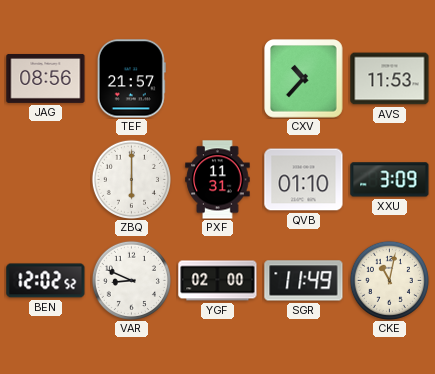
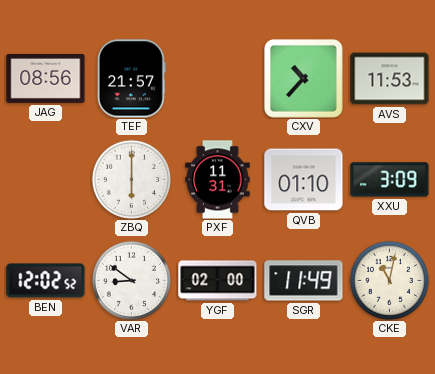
VAR: 8:49 -> 8:51
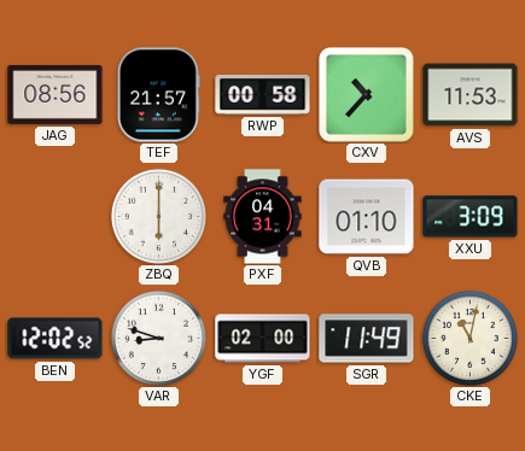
RWP: none -> 00:58
PXF: 11:31 -> 04:31
VAR: 8:51 -> 8:48
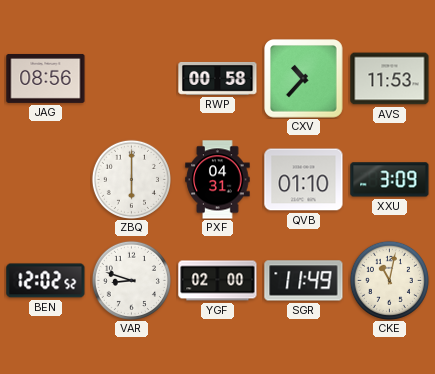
TEF: 21:57 -> none
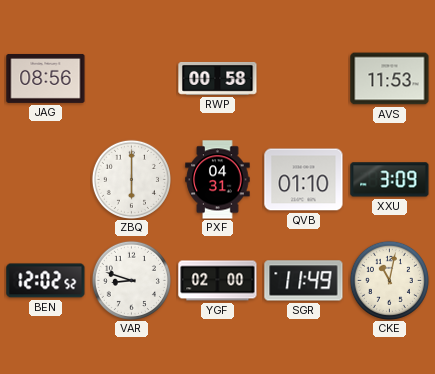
CXV: 10:37 -> none
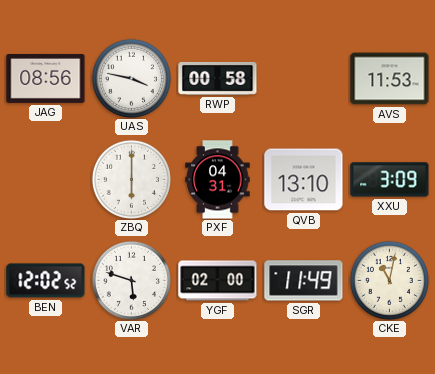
UAS: none -> 3:47
QVB: 01:10 -> 13:10
VAR: 8:48 -> 5:48
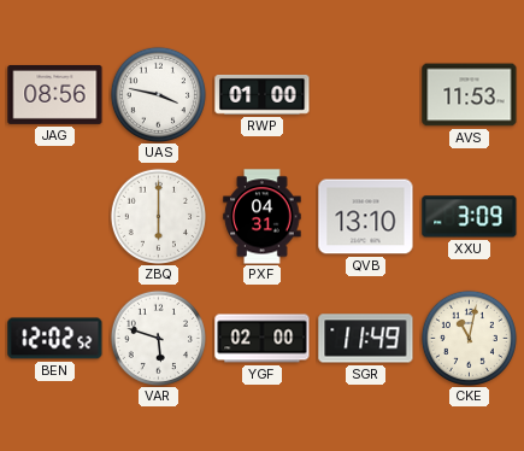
RWP: 00:58 -> 01:00
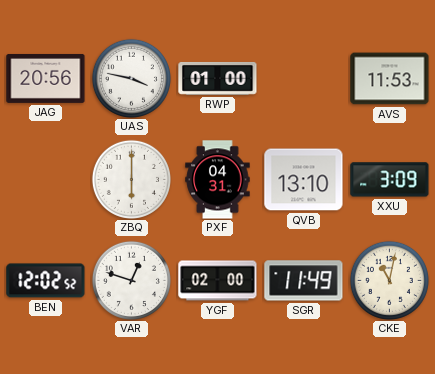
JAG: 08:56 -> 20:56
VAR: 5:48 -> 12:48
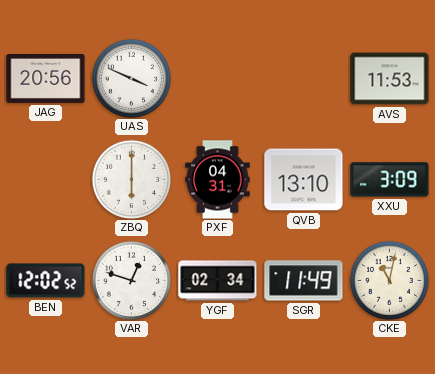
UAS: 3:47 -> 3:49
RWP: 01:00 -> none
YGF: 02:00 -> 02:34
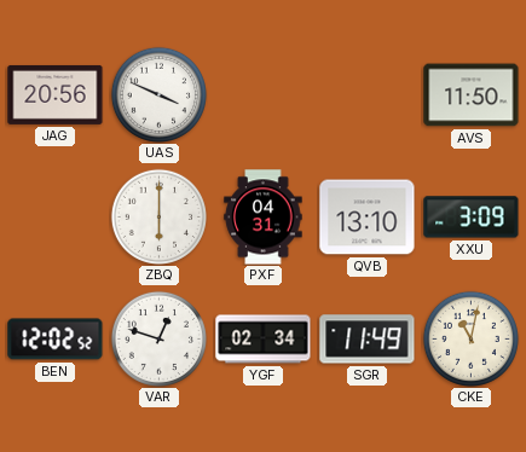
AVS: 11:53 -> 11:50
